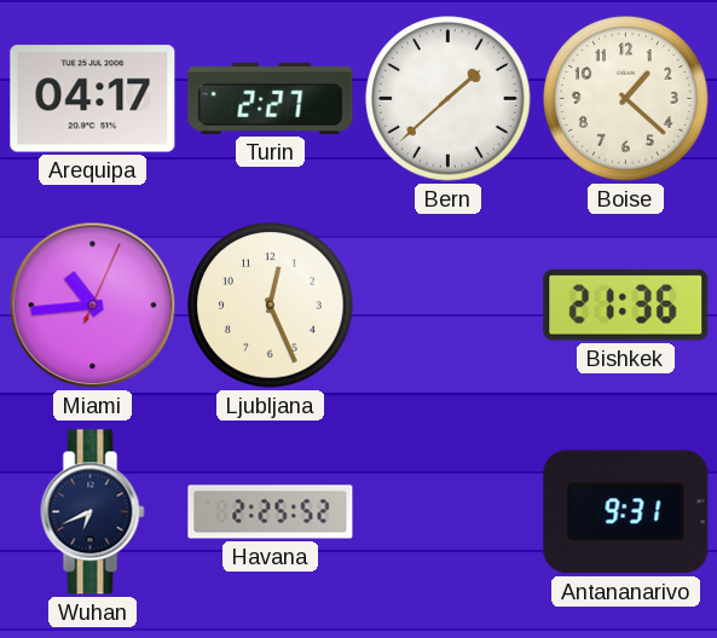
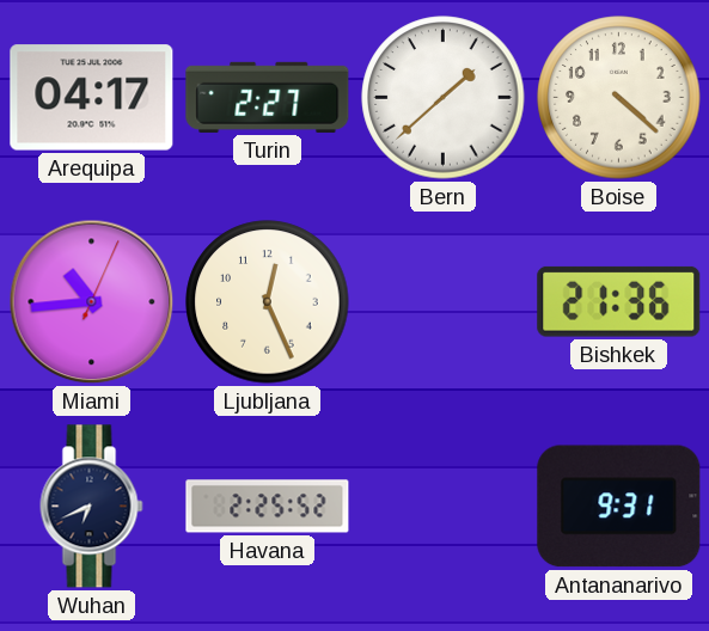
Boise: 1:22 -> 4:22
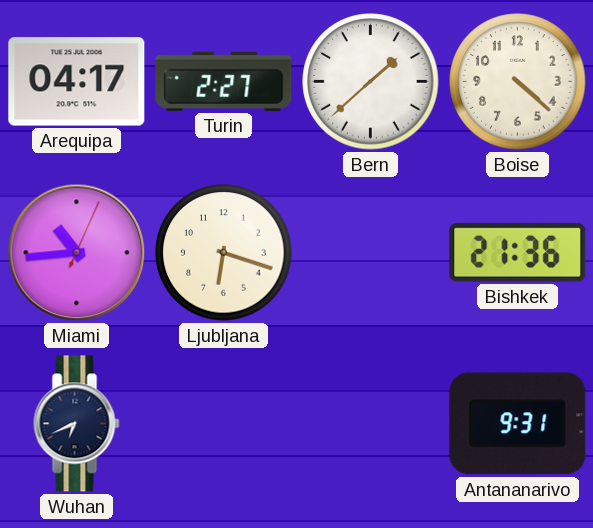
Ljubljana: 12:26 -> 6:18
Havana: 2:25 -> none
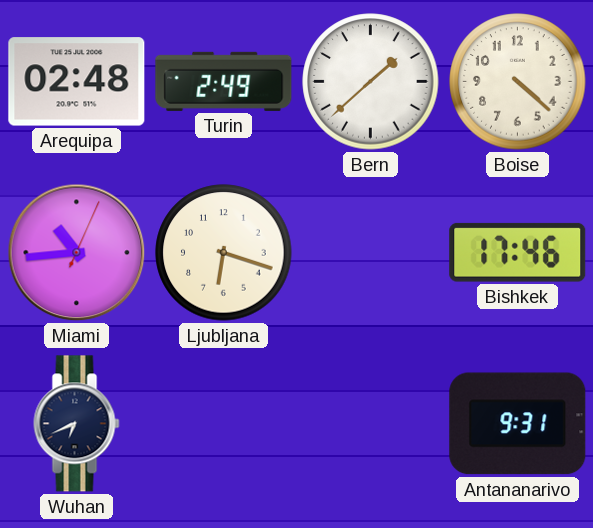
Arequipa: 04:17 -> 02:48
Turin: 2:27 -> 2:49
Bishkek: 21:36 -> 17:46
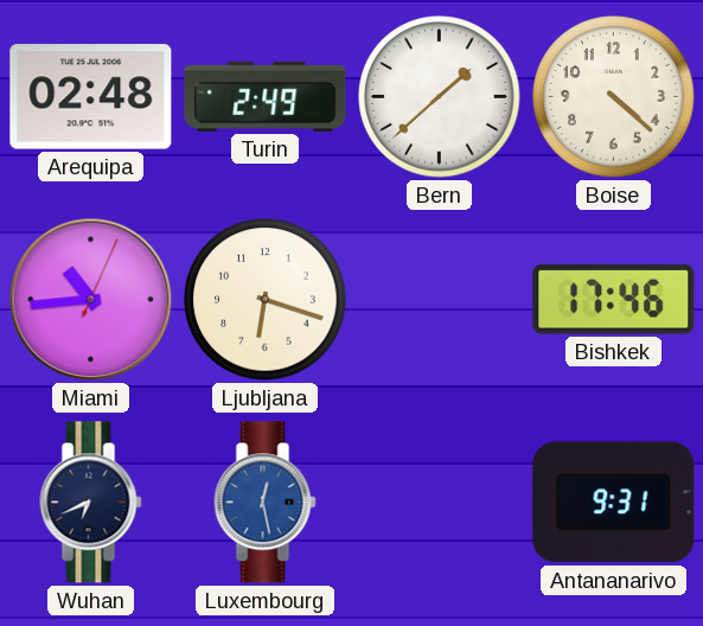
Luxembourg: none -> 12:28
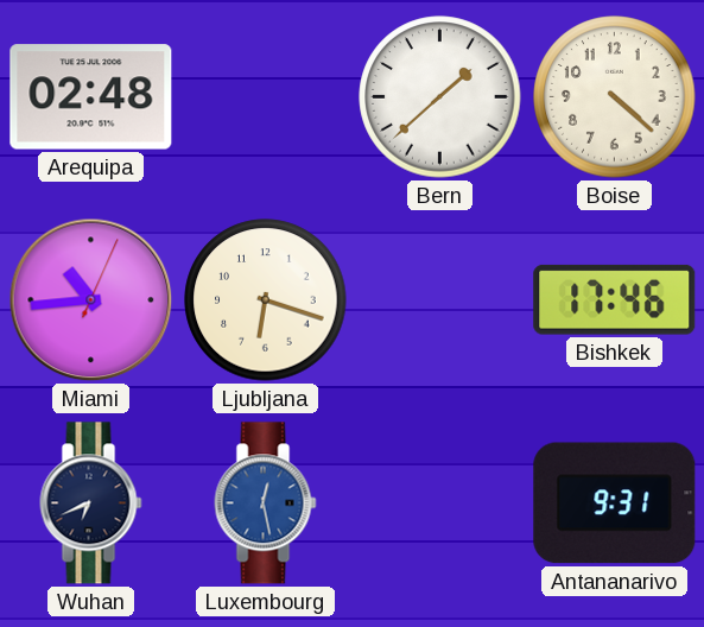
Turin: 2:49 -> none
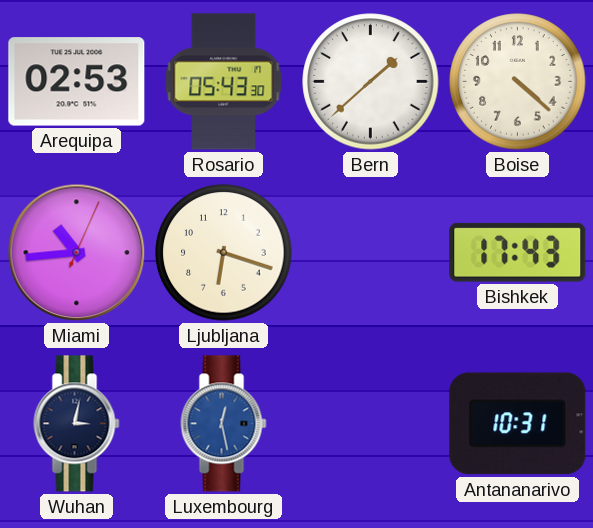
Arequipa: 02:48 -> 02:53
Rosario: none -> 05:43
Bishkek: 17:46 -> 17:43
Wuhan: 6:41 -> 3:02
Antananarivo: 9:31 -> 10:31
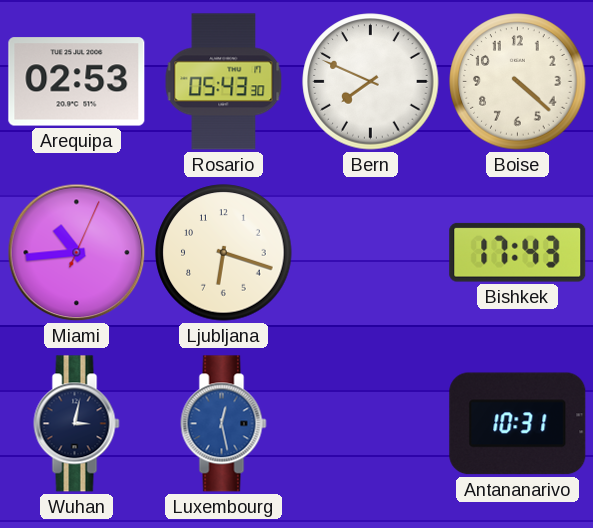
Bern: 1:38 -> 7:49
